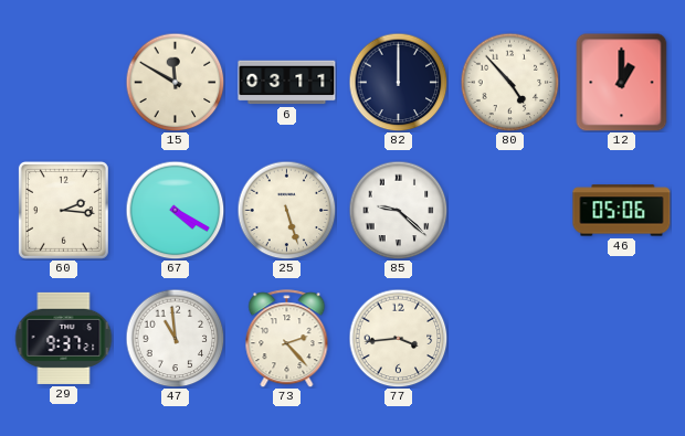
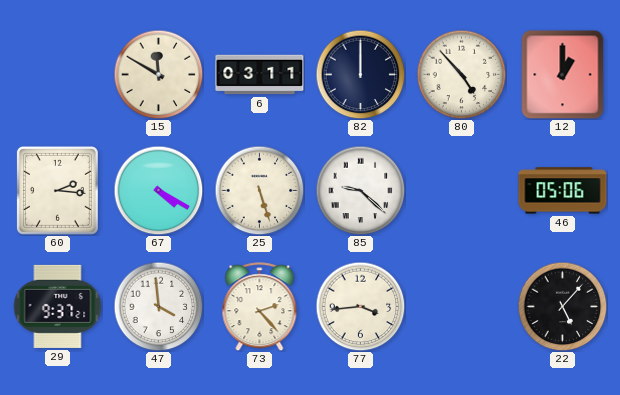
47: 10:59 -> 3:59
22: none -> 5:07
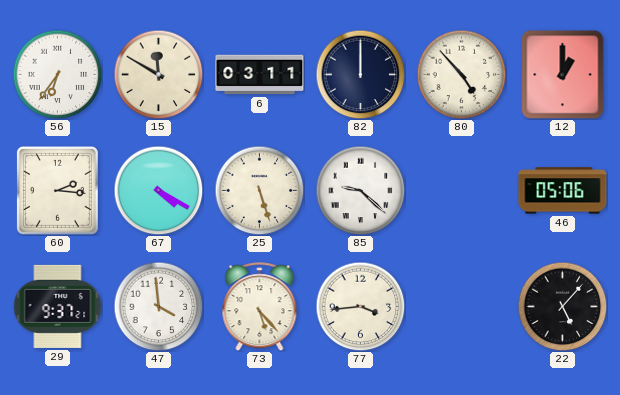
56: none -> 6:36
73: 2:23 -> 5:23
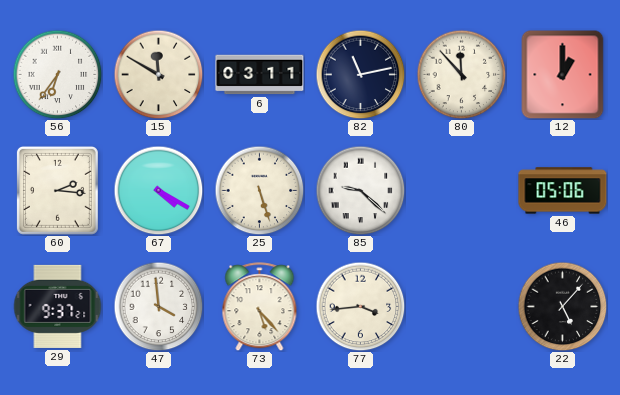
82: 12:00 -> 11:13
80: 4:53 -> 11:53
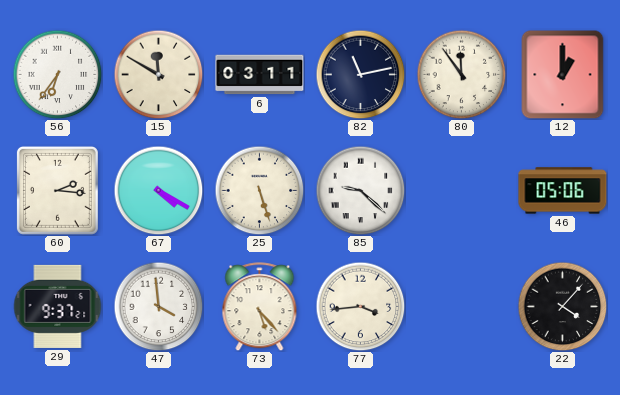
80: 11:53 -> 11:54
22: 5:07 -> 4:07
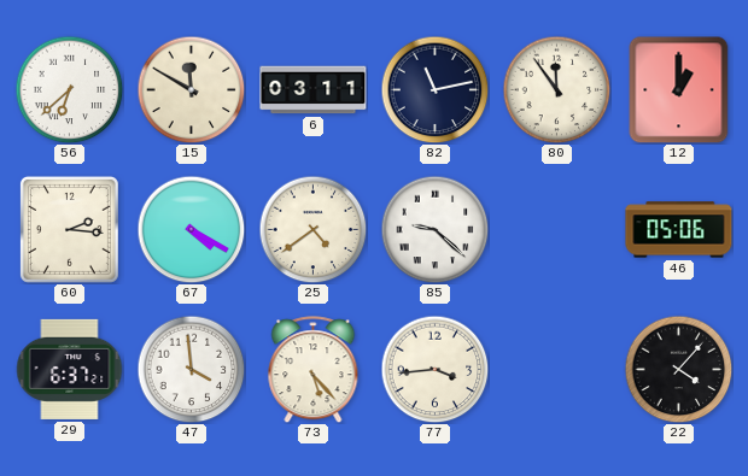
56: 6:36 -> 6:38
25: 5:27 -> 4:39
29: 9:37 -> 6:37
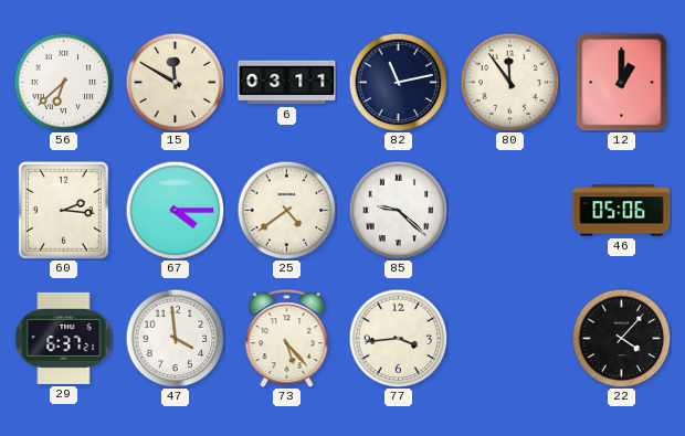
67: 4:20 -> 4:15
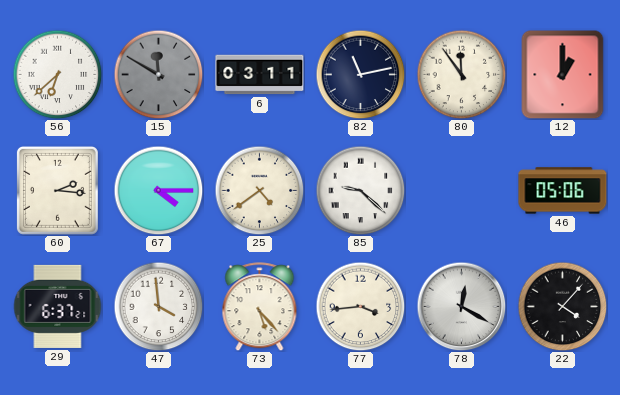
15 dial: cream -> grey
78: none -> 12:20
